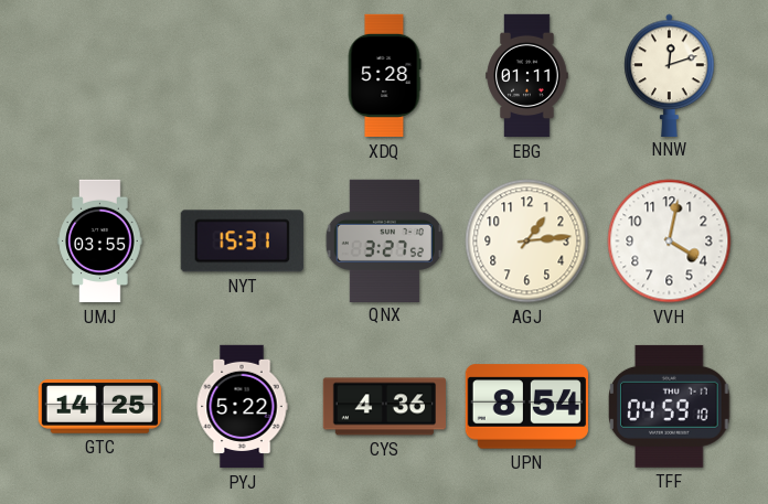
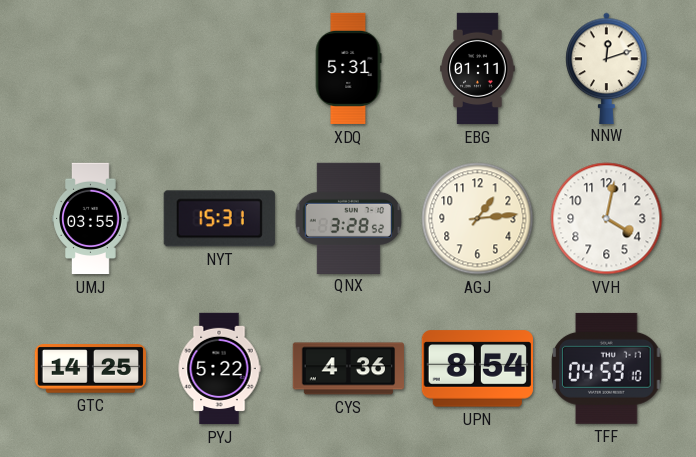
XDQ: 5:28 -> 5:31
QNX: 3:27 -> 3:28
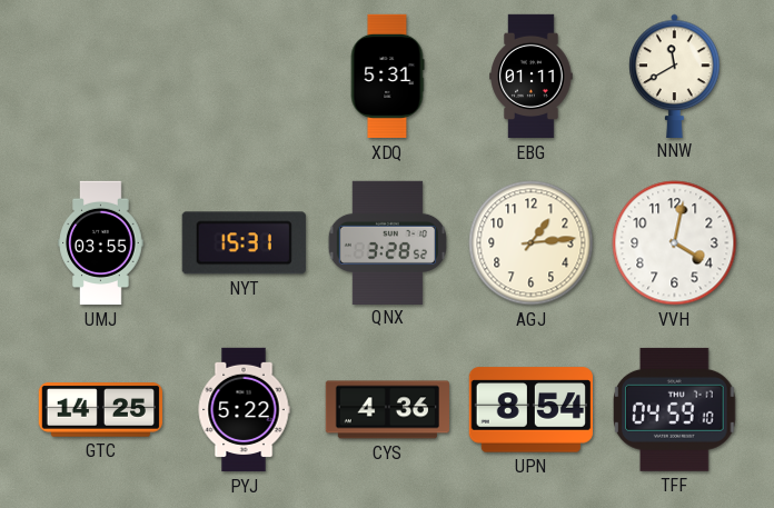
NNW: 12:12 -> 11:40
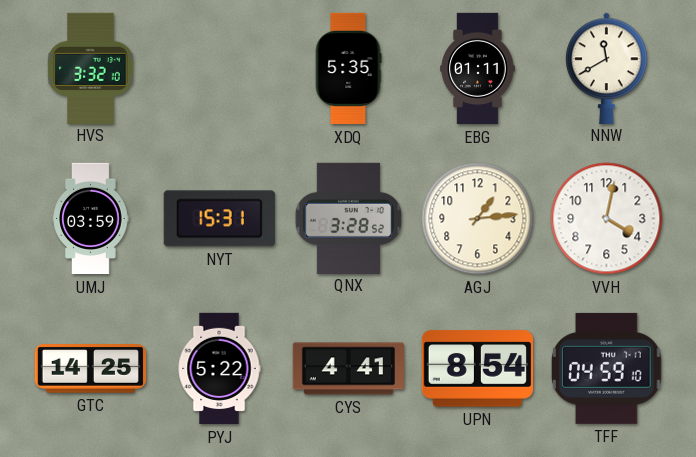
HVS: none -> 3:32
XDQ: 5:31 -> 5:35
UMJ: 03:55 -> 03:59
CYS: 4:36 -> 4:41
